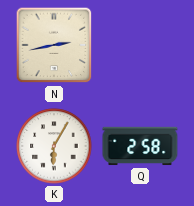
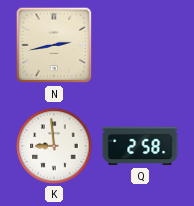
K: 6:05 -> 8:59
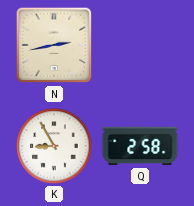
K: 8:59 -> 8:55
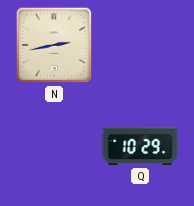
K: 8:55 -> none
Q: 2:58 -> 10:29
